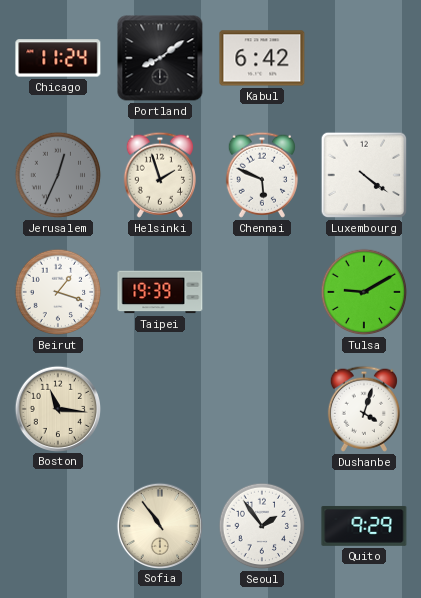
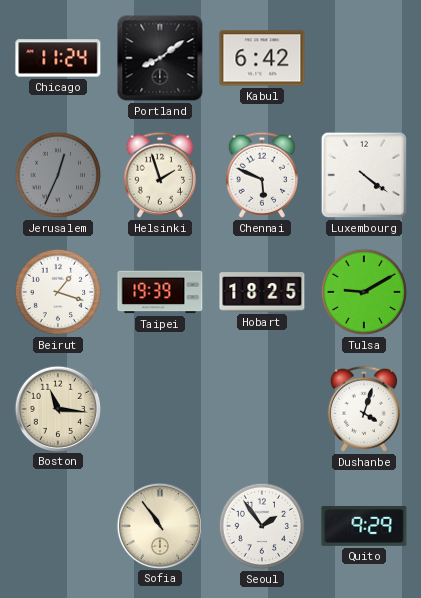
Hobart: none -> 18:25
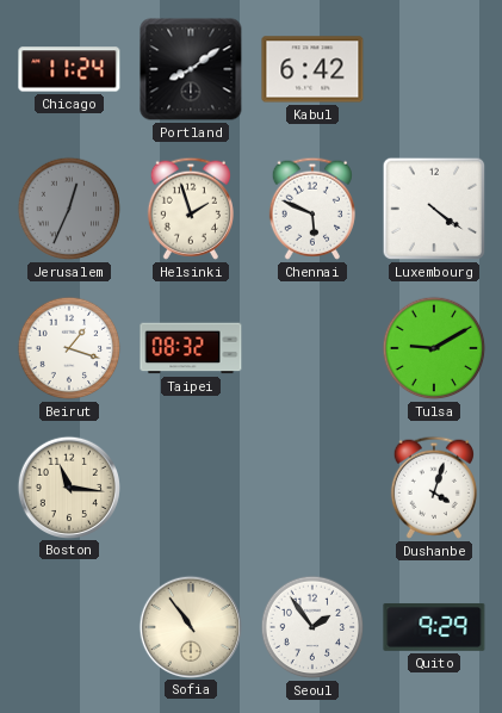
Taipei: 19:39 -> 08:32
Hobart: 18:25 -> none
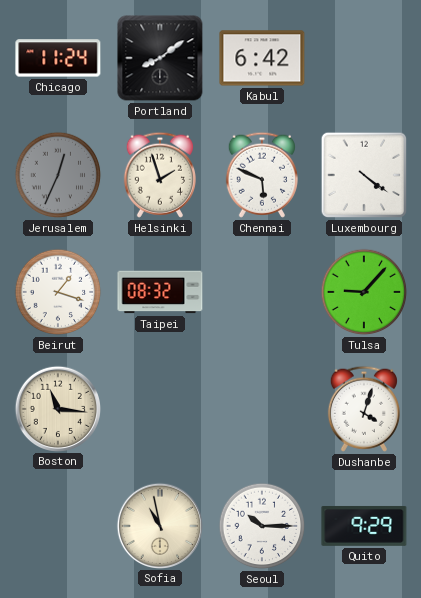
Tulsa: 9:10 -> 9:07
Sofia: 10:54 -> 10:58
Seoul: 1:54 -> 10:15
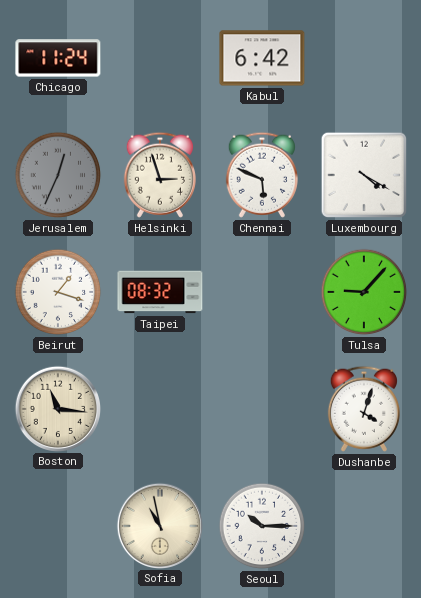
Portland: 8:09 -> none
Helsinki: 1:57 -> 2:57
Luxembourg: 4:21 -> 4:20
Quito: 9:29 -> none
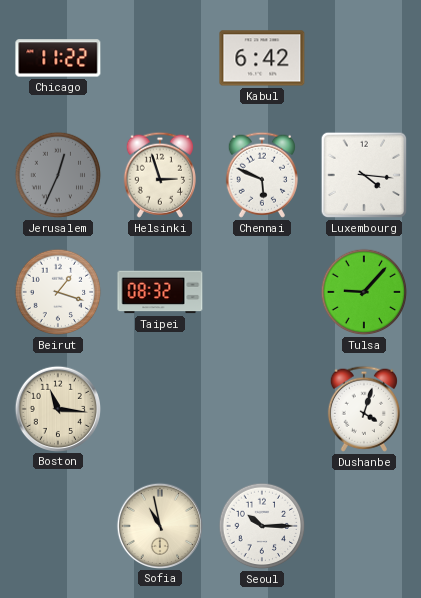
Chicago: 11:24 -> 11:22
Luxembourg: 4:20 -> 4:16
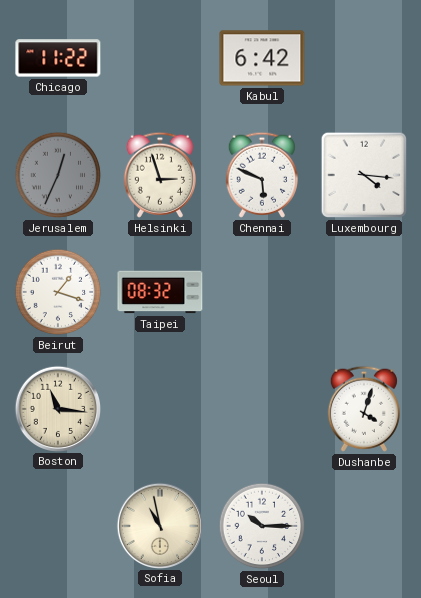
Tulsa: 9:07 -> none
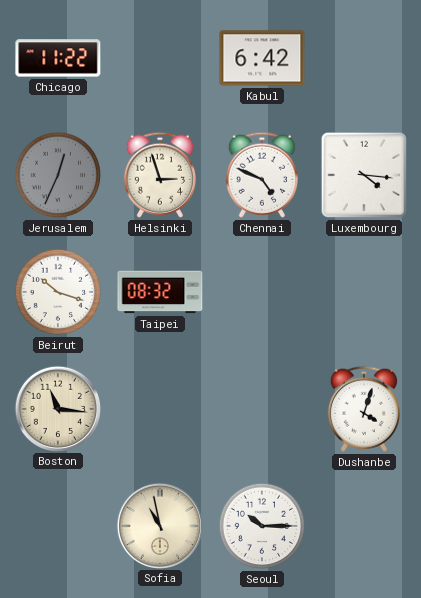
Chennai: 5:49 -> 4:49
Beirut: 1:18 -> 10:18
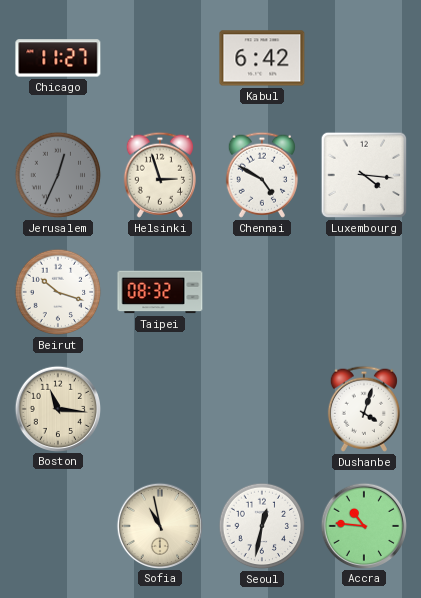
Chicago: 11:22 -> 11:27
Chennai: 4:49 -> 4:50
Seoul: 10:15 -> 12:32
Accra: none -> 10:46
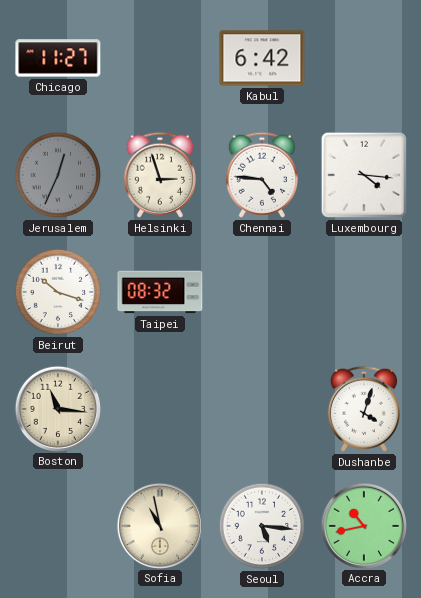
Chennai: 4:50 -> 4:46
Seoul: 12:32 -> 5:16
Accra: 10:46 -> 10:43
